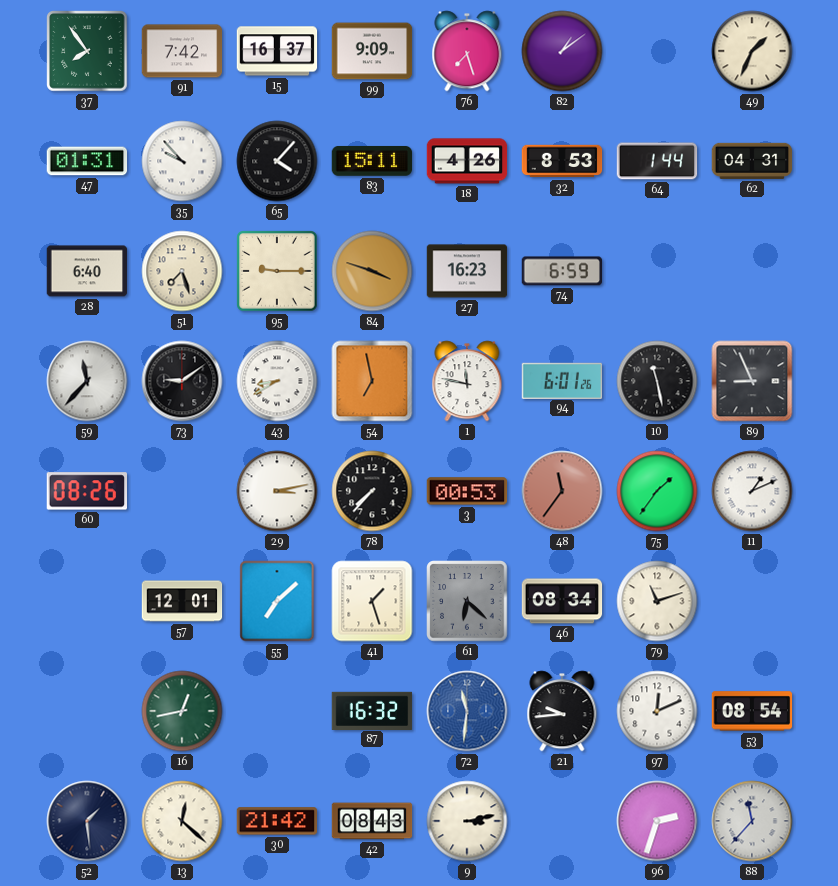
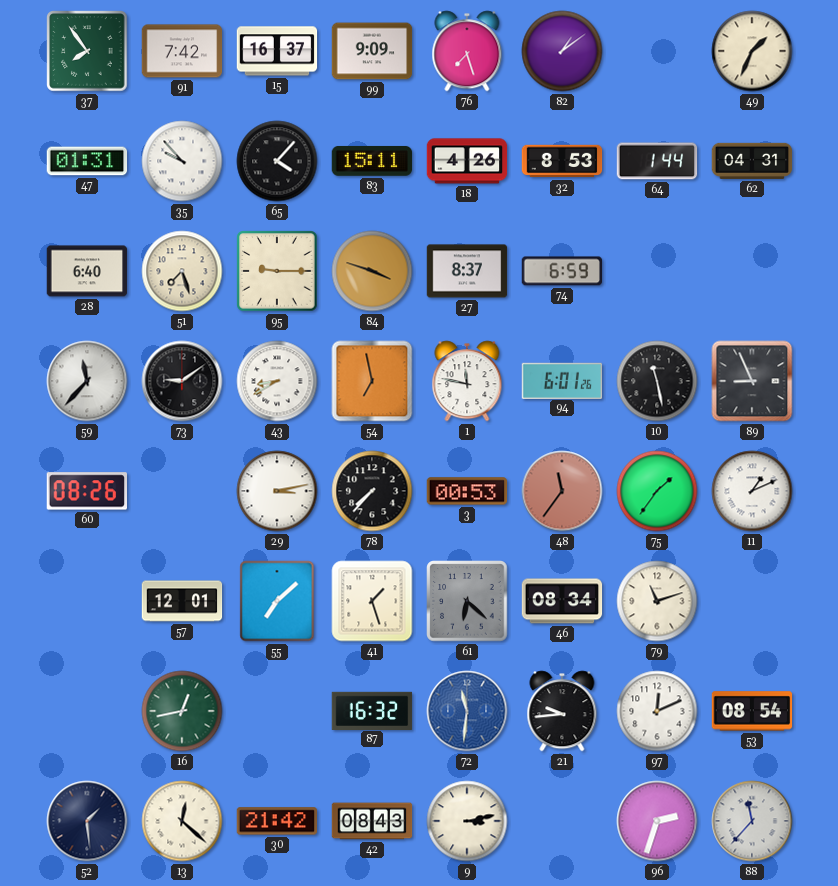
27: 16:23 -> 8:37
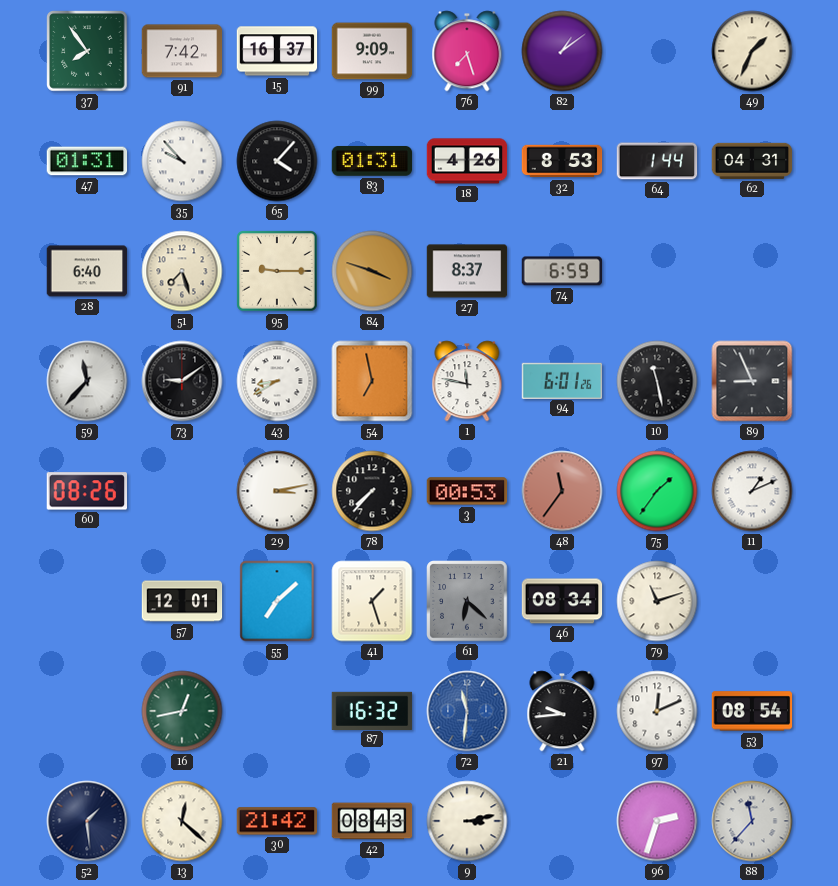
83: 15:11 -> 01:31
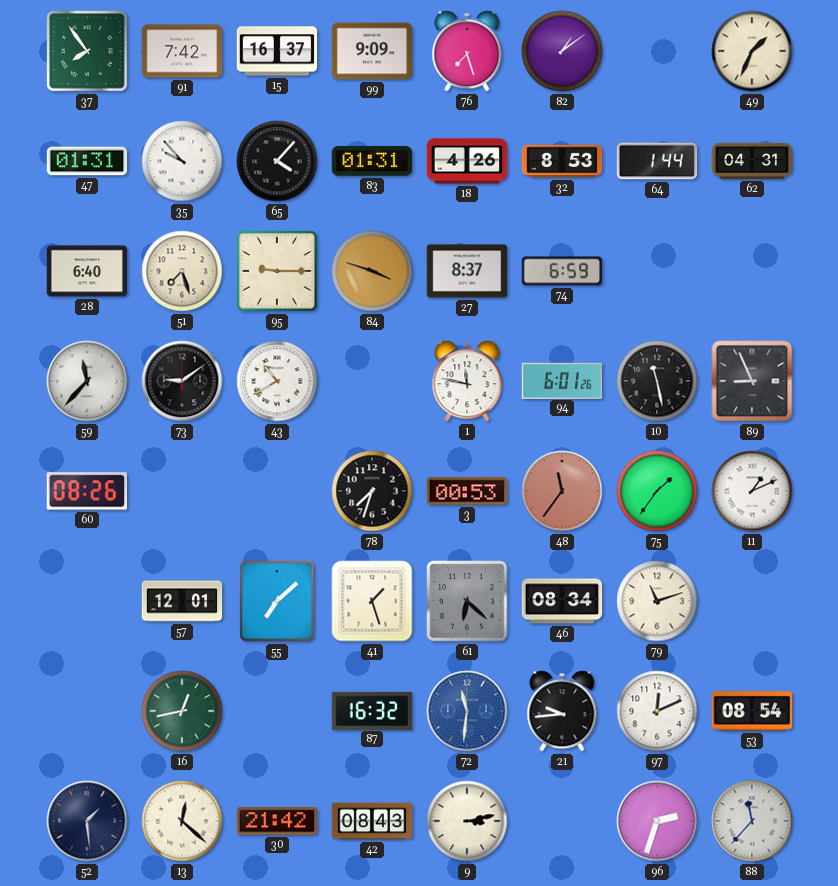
43: 8:40 -> 10:40
54: 6:58 -> none
29: 3:13 -> none
78: 7:37 -> 7:33
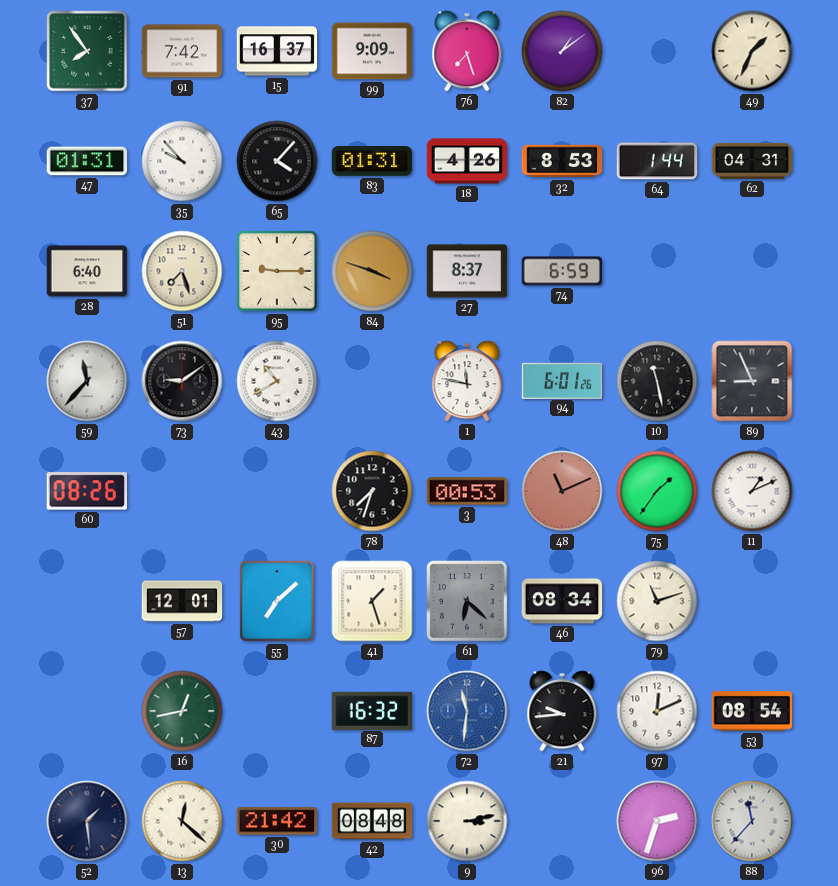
48: 11:36 -> 11:11
42: 08:43 -> 08:48
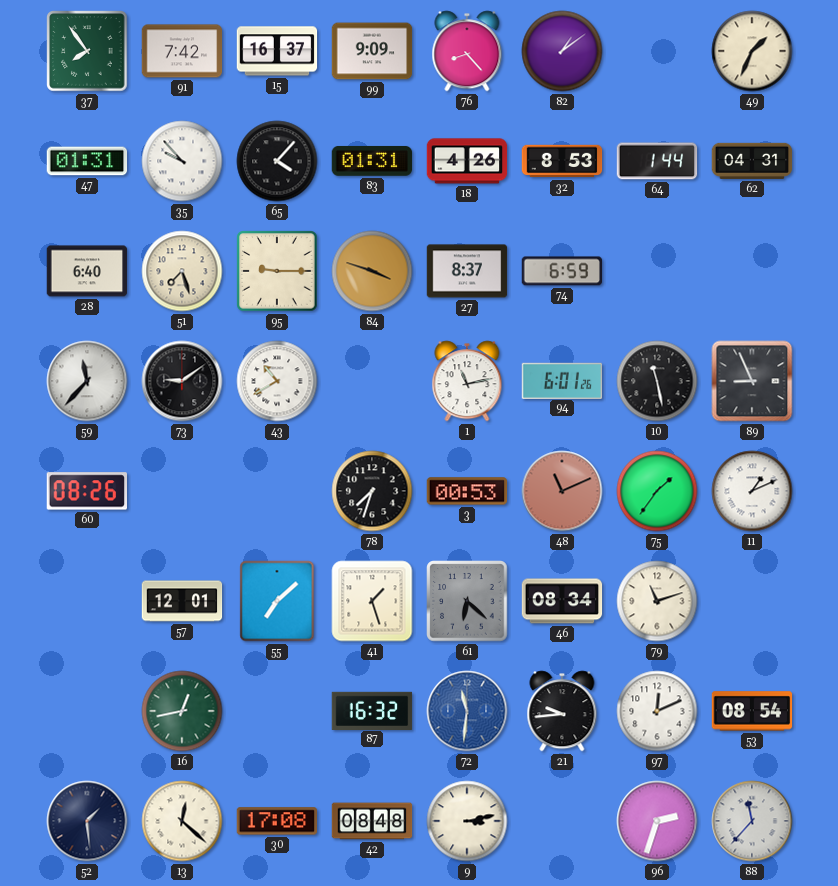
76: 7:27 -> 8:23
1: 11:47 -> 11:13
30: 21:42 -> 17:08
